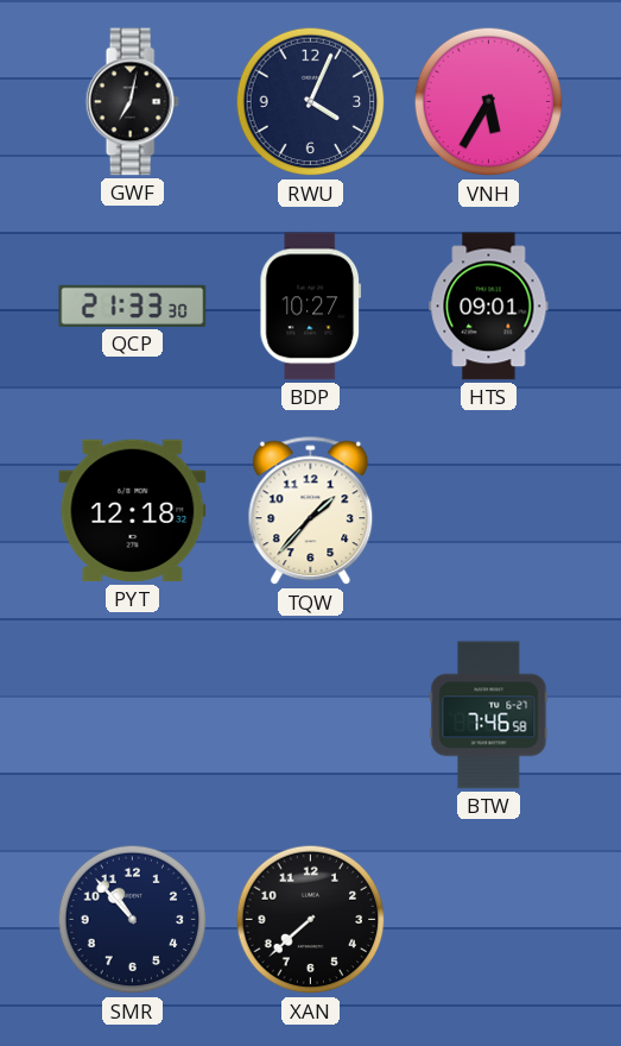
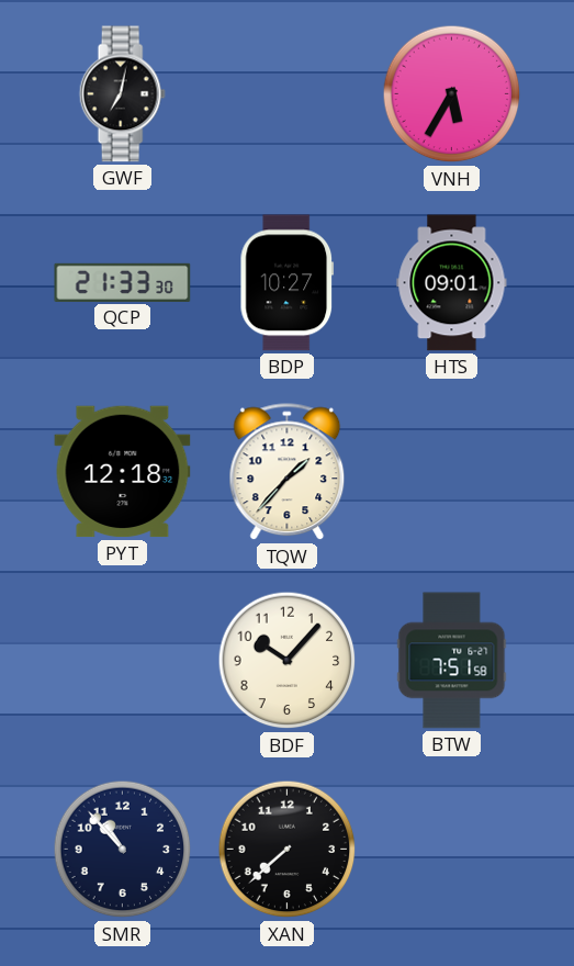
RWU: 4:04 -> none
BDF: none -> 10:07
BTW: 7:46 -> 7:51
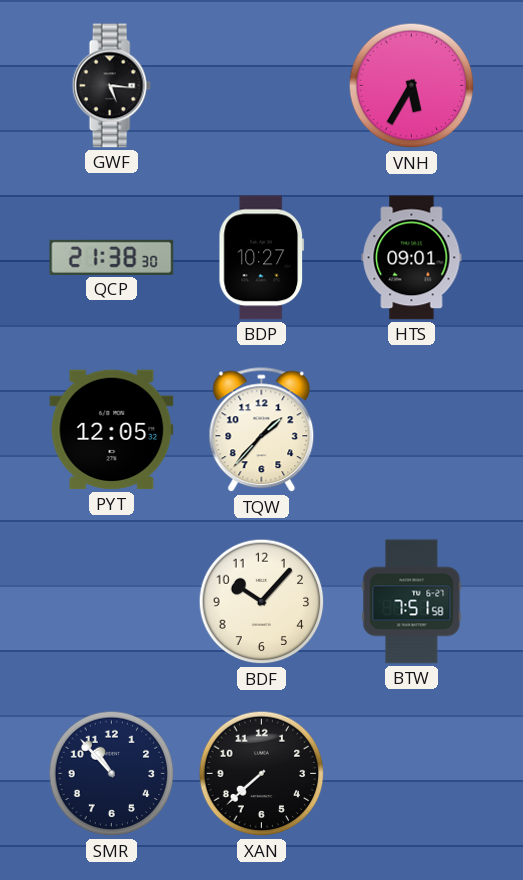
GWF: 7:02 -> 5:16
QCP: 21:33 -> 21:38
PYT: 12:18 -> 12:05
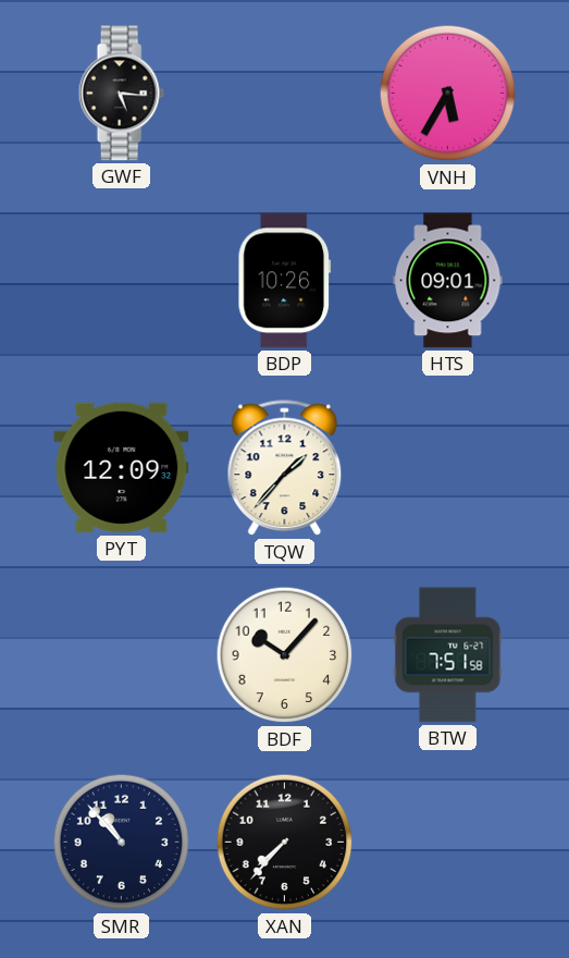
QCP: 21:38 -> none
BDP: 10:27 -> 10:26
PYT: 12:05 -> 12:09
XAN: 7:38 -> 7:37
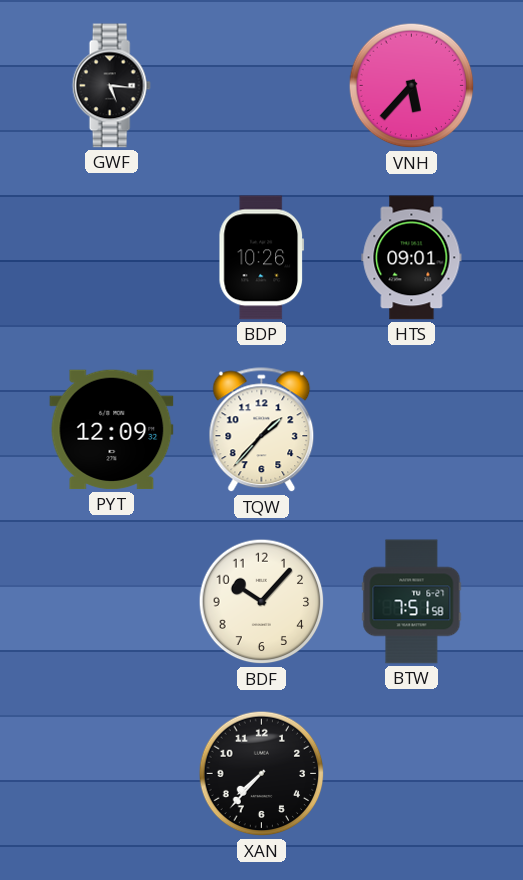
VNH: 5:35 -> 5:37
SMR: 10:53 -> none
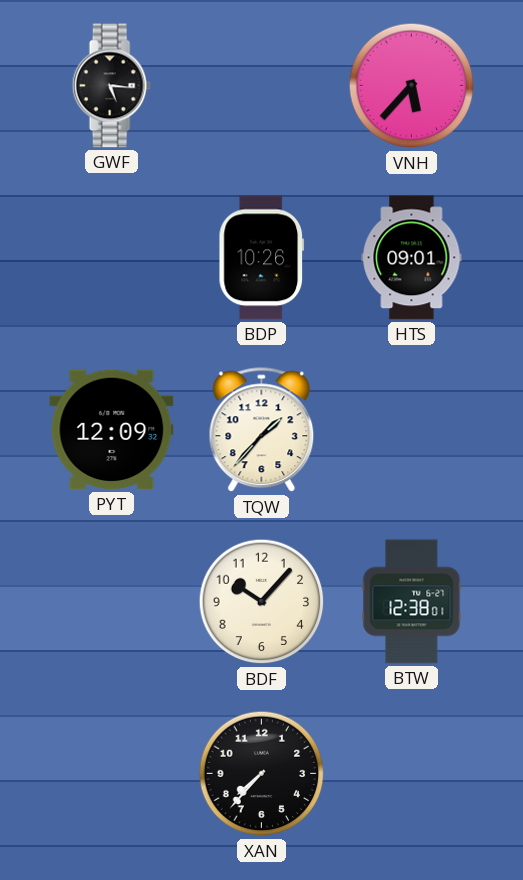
BTW: 7:51 -> 12:38
